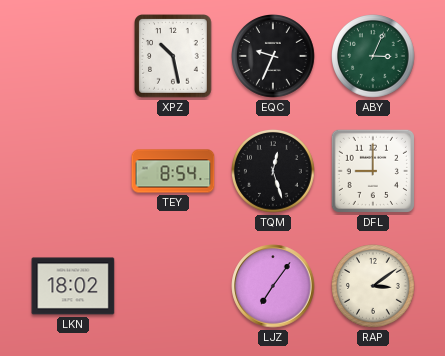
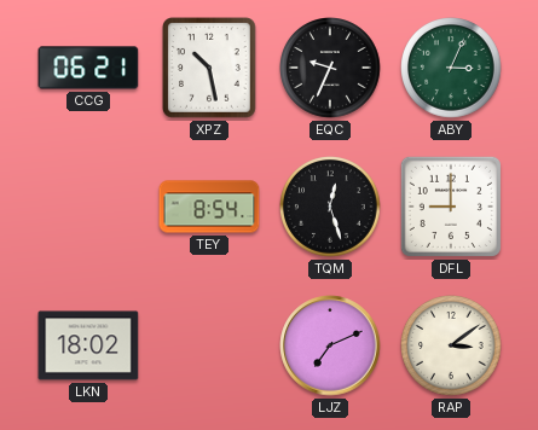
CCG: none -> 06:21
LJZ: 7:06 -> 7:11
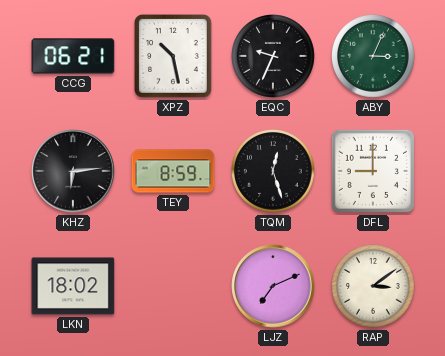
KHZ: none -> 6:14
TEY: 8:54 -> 8:59
